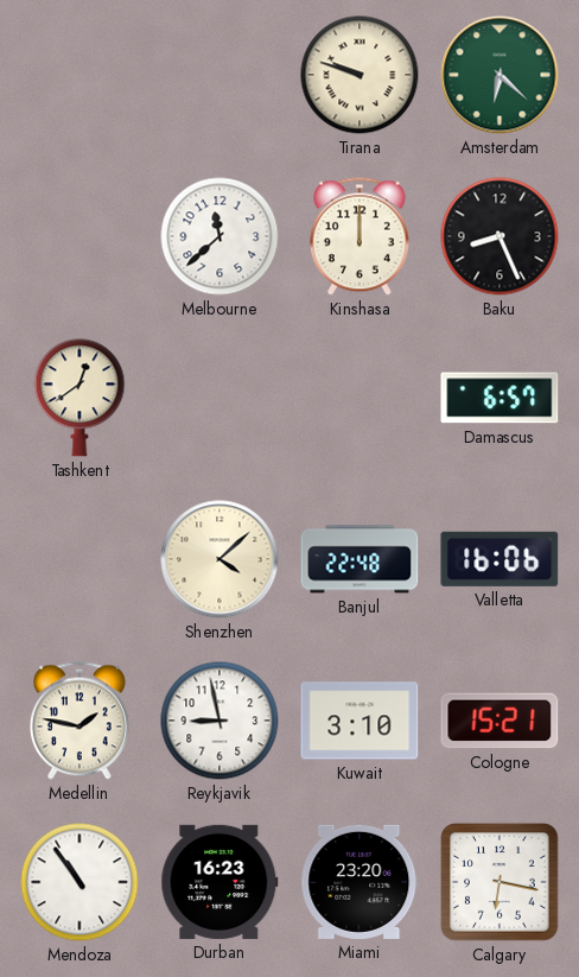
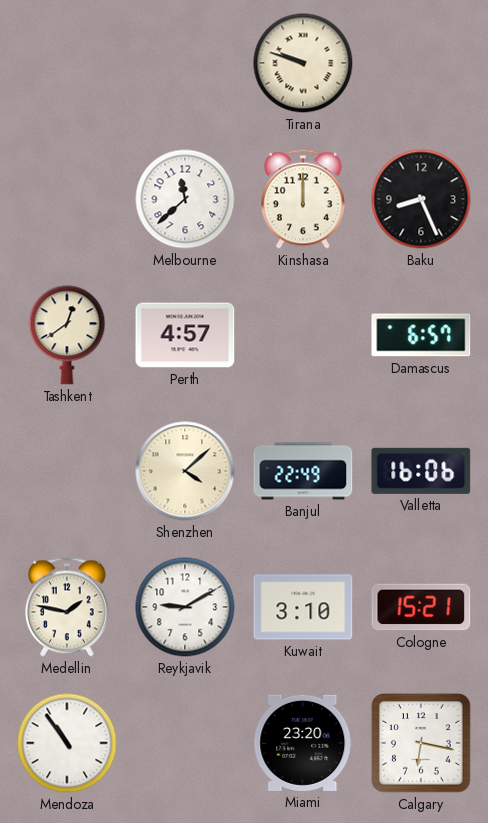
Amsterdam: 6:22 -> none
Perth: none -> 4:57
Banjul: 22:48 -> 22:49
Reykjavik: 8:58 -> 9:10
Durban: 16:23 -> none
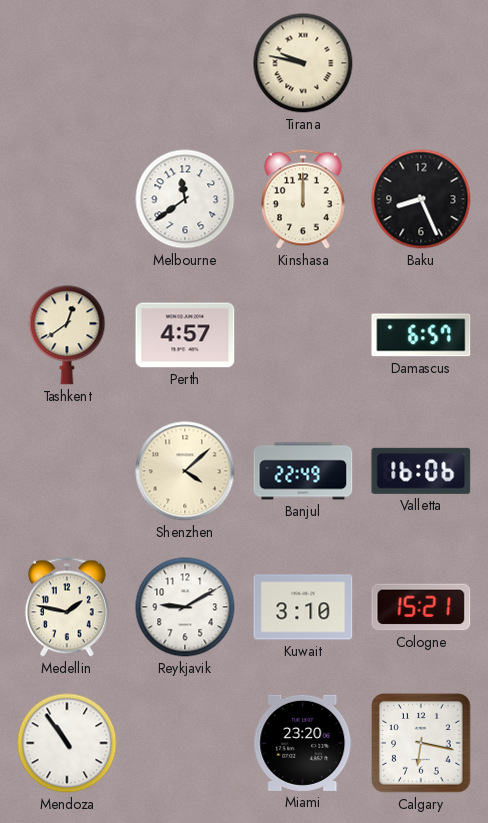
Tirana: 9:48 -> 9:47
Melbourne: 11:38 -> 11:39
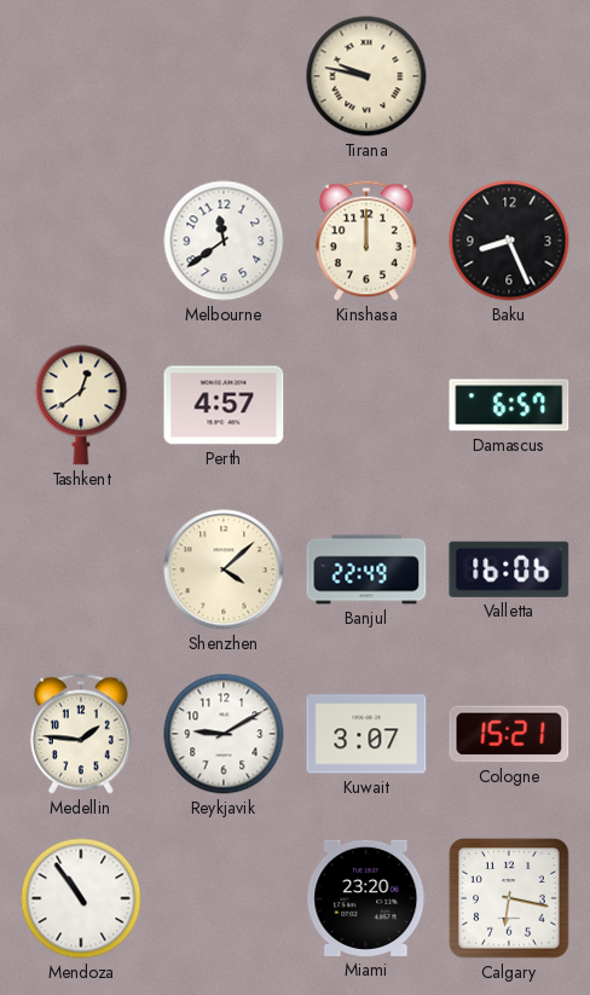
Medellin: 1:47 -> 1:46
Kuwait: 3:10 -> 3:07
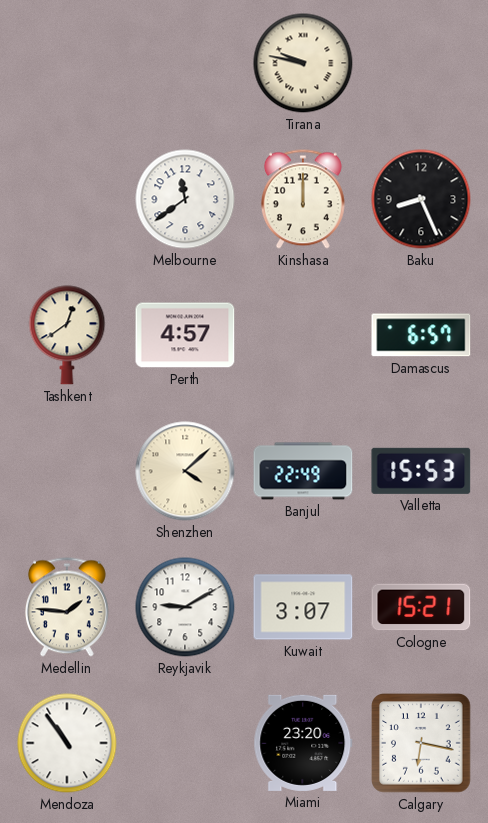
Valletta: 16:06 -> 15:53
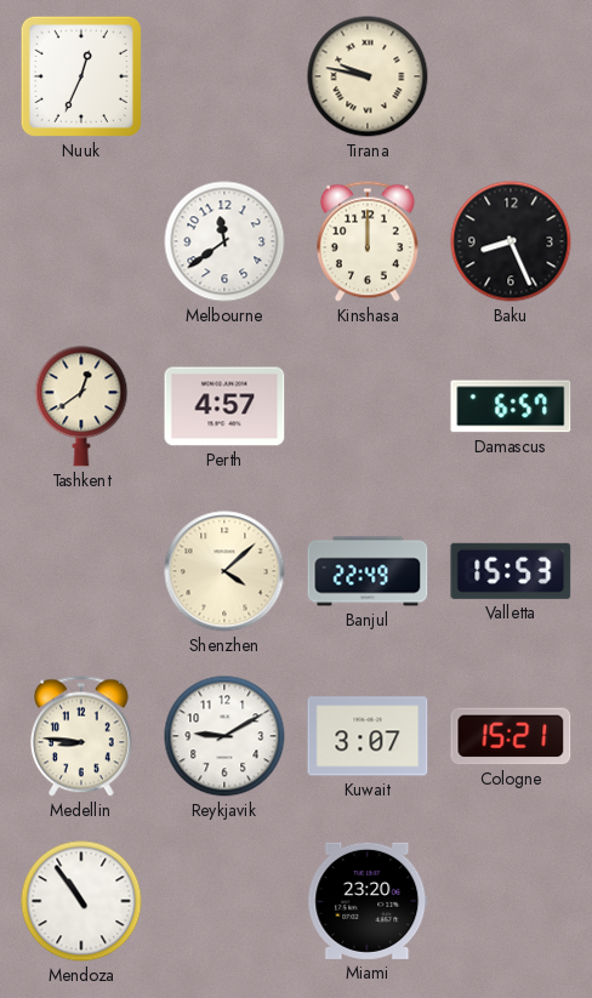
Nuuk: none -> 12:34
Medellin: 1:46 -> 8:46
Calgary: 6:17 -> none
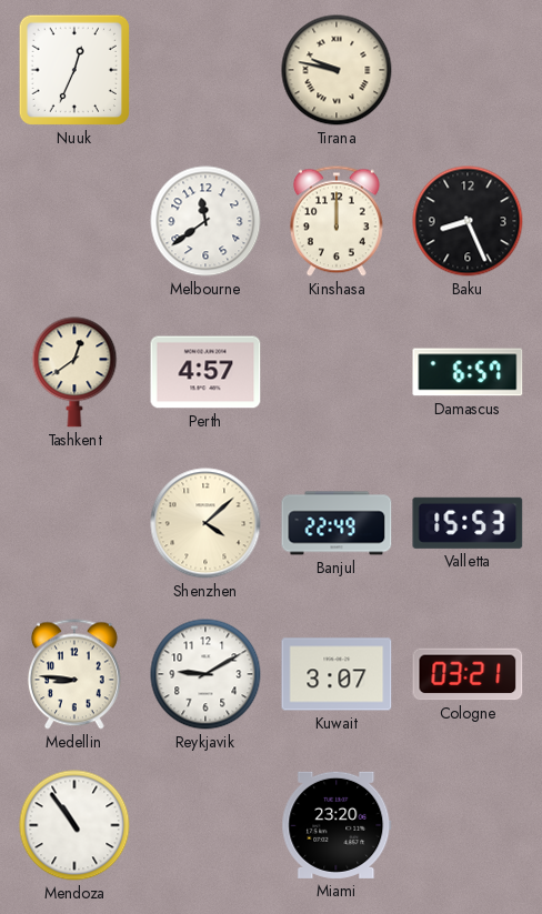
Cologne: 15:21 -> 03:21
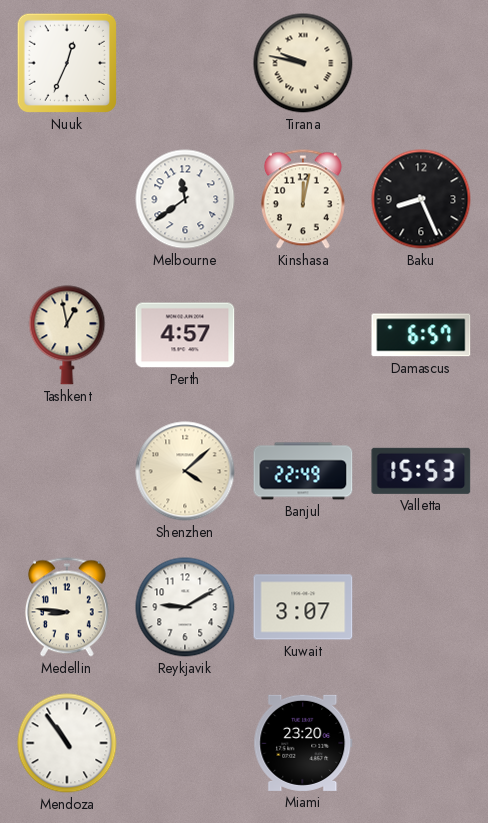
Kinshasa: 12:00 -> 12:02
Tashkent: 12:39 -> 12:58
Cologne: 03:21 -> none
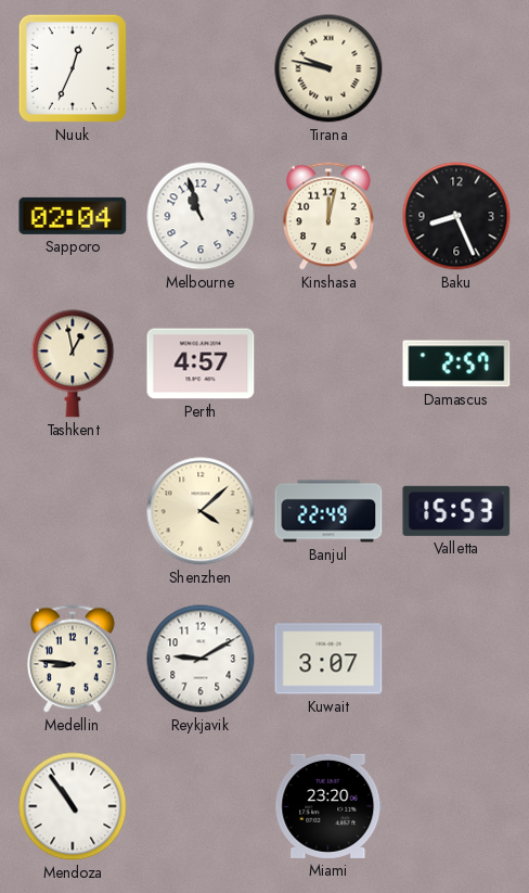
Sapporo: none -> 02:04
Melbourne: 11:39 -> 10:57
Damascus: 6:57 -> 2:57
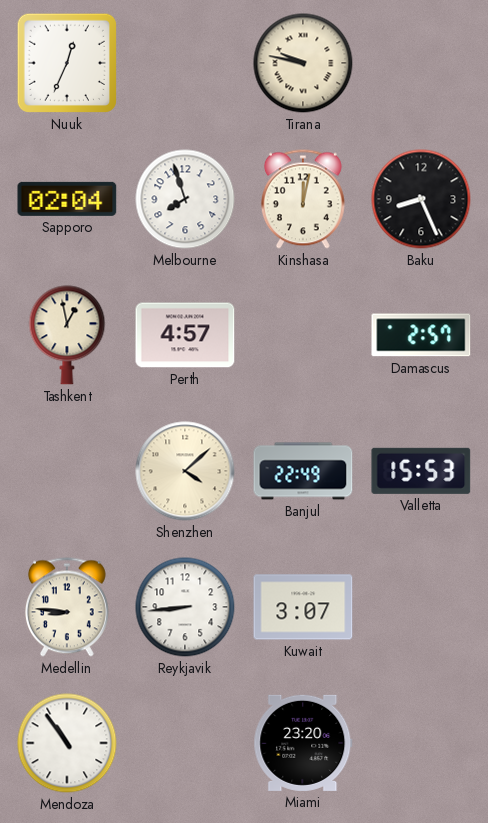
Melbourne: 10:57 -> 7:57
Reykjavik: 9:10 -> 8:44
